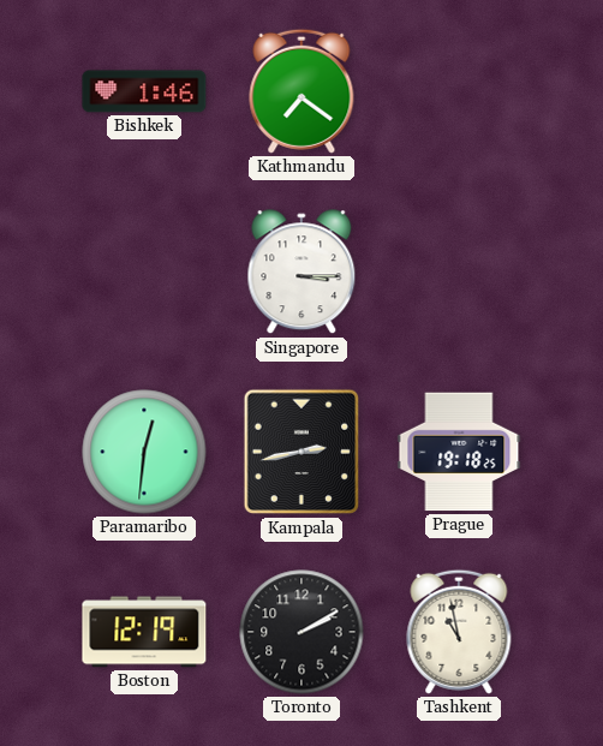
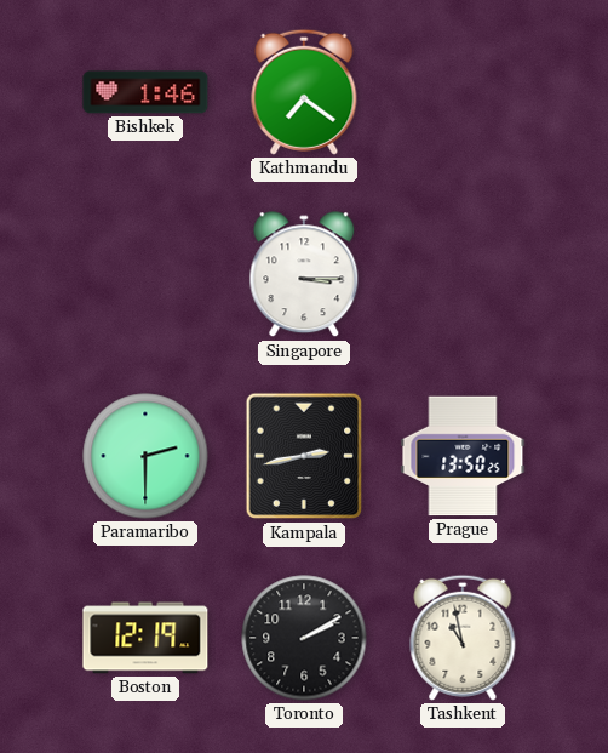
Paramaribo: 12:31 -> 2:30
Prague: 19:18 -> 13:50
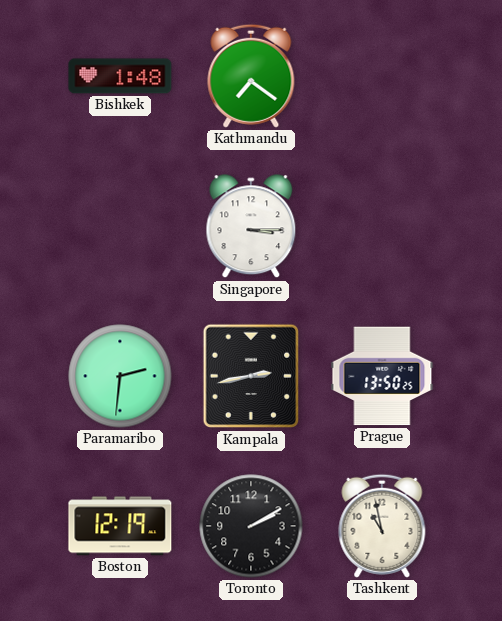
Bishkek: 1:46 -> 1:48
Paramaribo: 2:30 -> 2:31
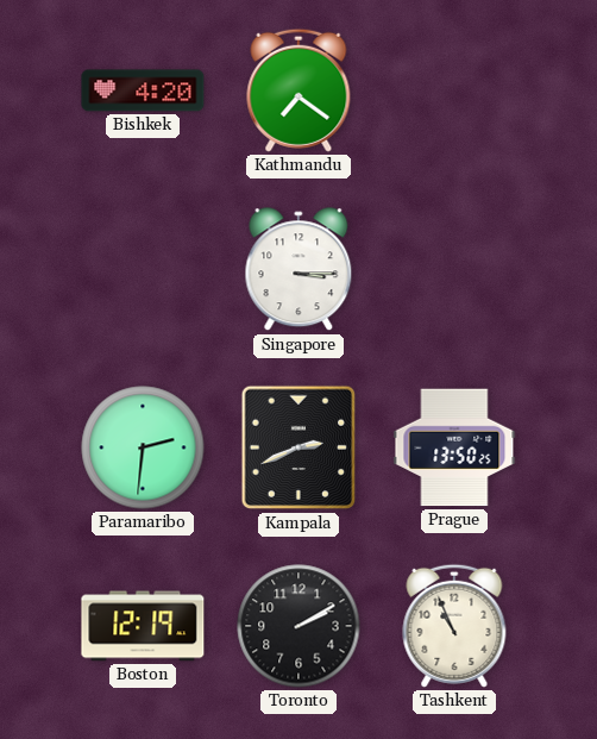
Bishkek: 1:48 -> 4:20
Kampala: 2:43 -> 2:41
Tashkent: 10:58 -> 10:56
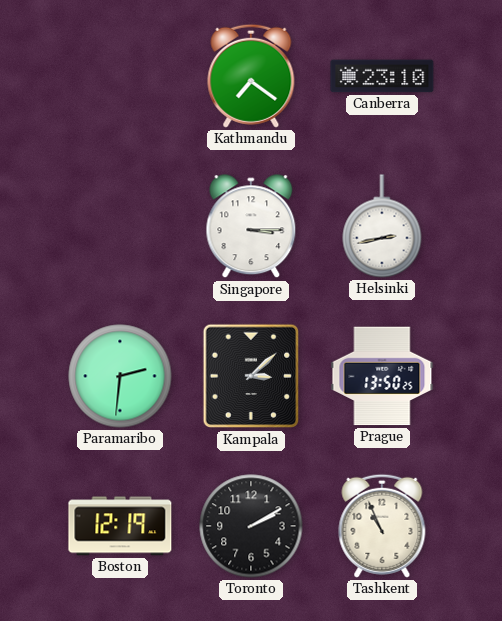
Bishkek: 4:20 -> none
Canberra: none -> 23:10
Helsinki: none -> 2:43
Kampala: 2:41 -> 3:08
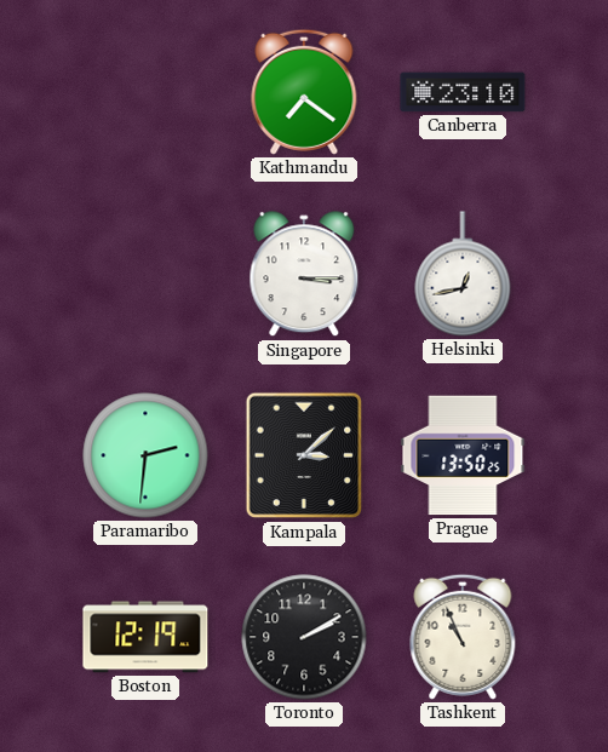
Helsinki: 2:43 -> 12:43
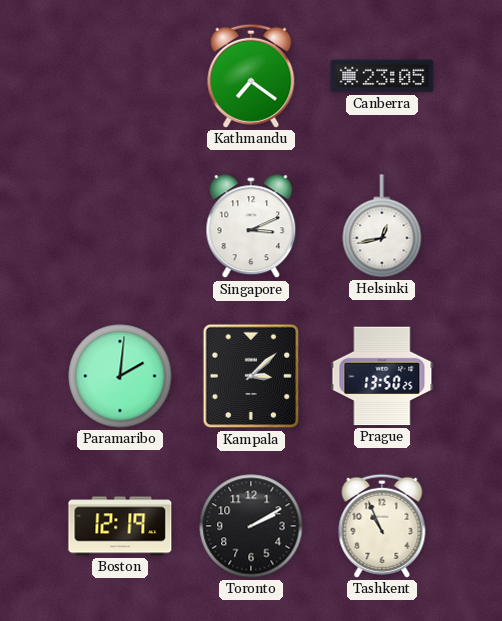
Canberra: 23:10 -> 23:05
Singapore: 3:15 -> 3:11
Paramaribo: 2:31 -> 2:01
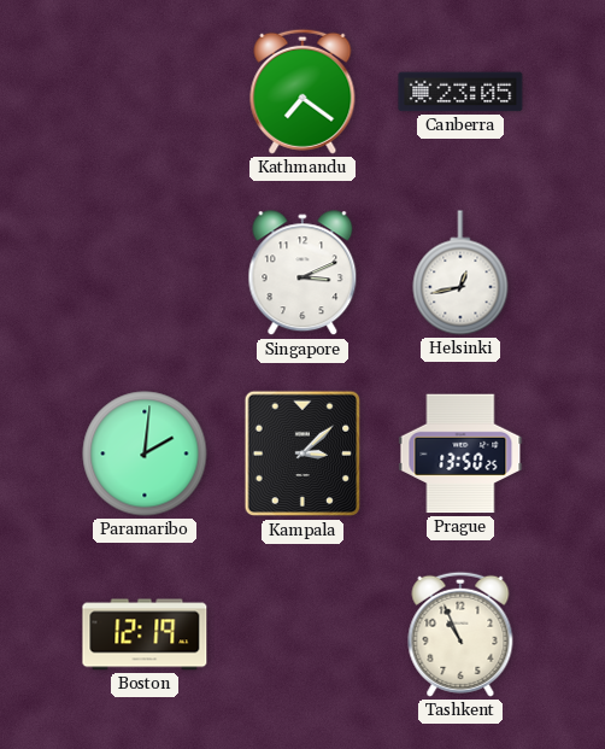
Toronto: 2:10 -> none
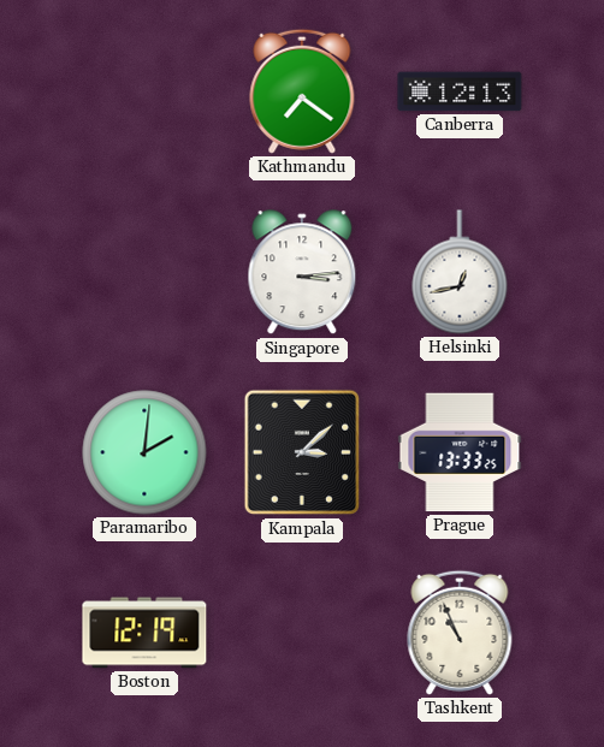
Canberra: 23:05 -> 12:13
Singapore: 3:11 -> 3:14
Prague: 13:50 -> 13:33
